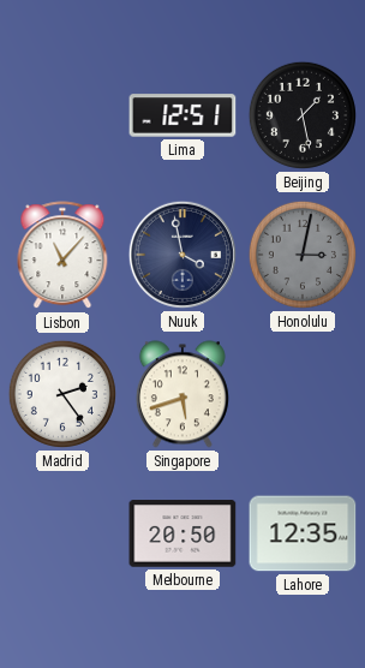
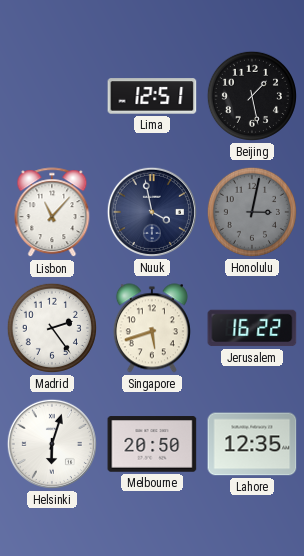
Jerusalem: none -> 16:22
Helsinki: none -> 6:03
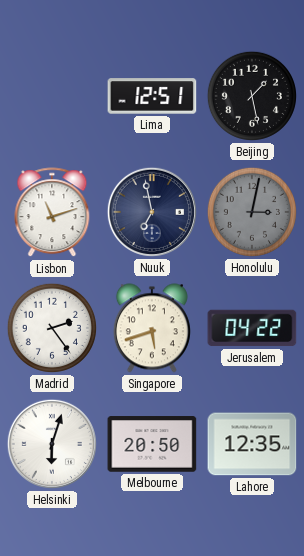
Lisbon: 11:07 -> 11:12
Nuuk: 3:58 -> 6:58
Jerusalem: 16:22 -> 04:22
